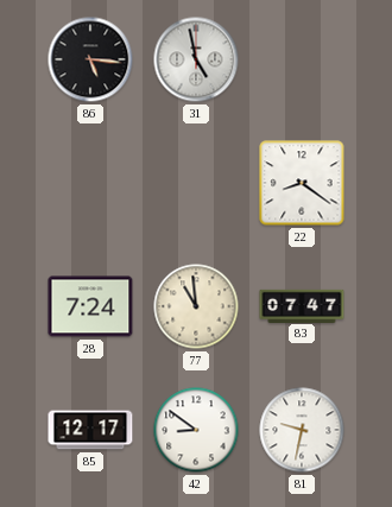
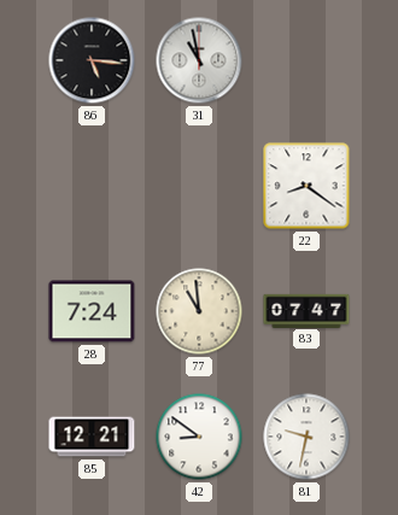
31: 4:58 -> 10:58
85: 12:17 -> 12:21
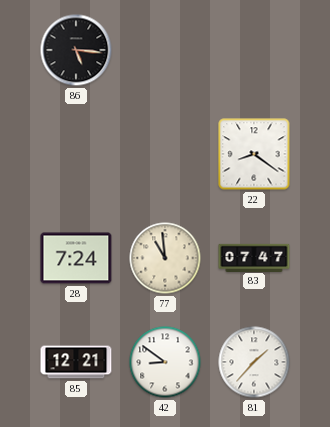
31: 10:58 -> none
81: 9:32 -> 1:37
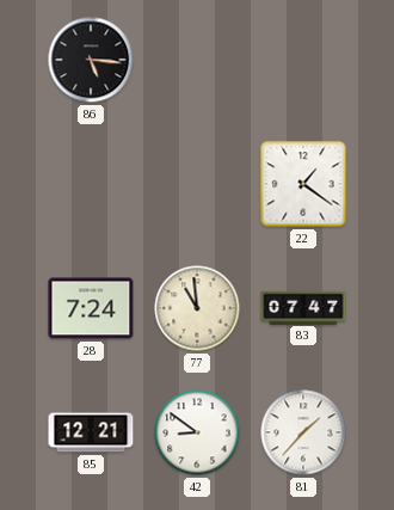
22: 8:21 -> 1:21
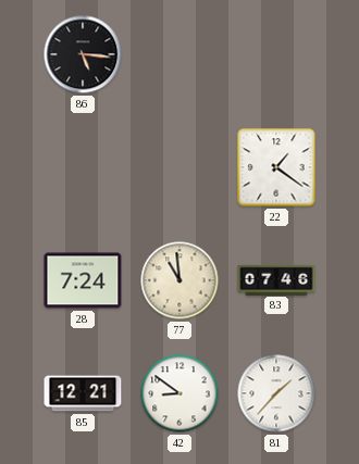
83: 07:47 -> 07:46
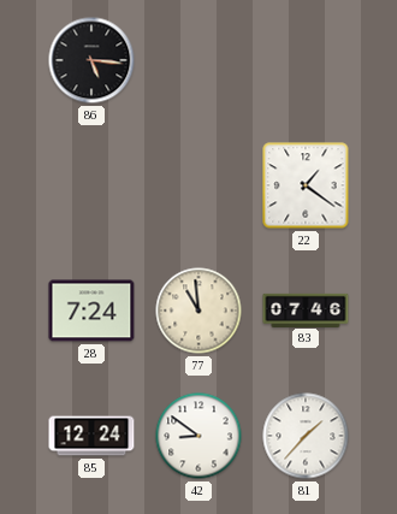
85: 12:21 -> 12:24
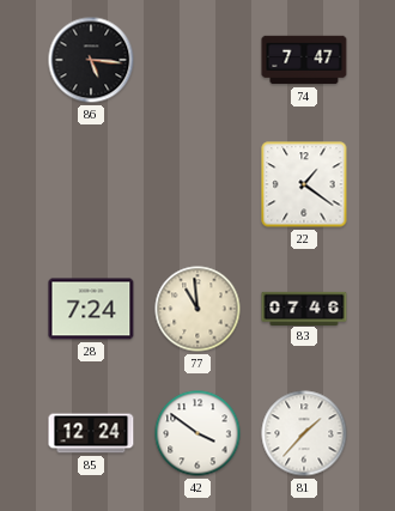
74: none -> 7:47
42: 8:51 -> 3:51
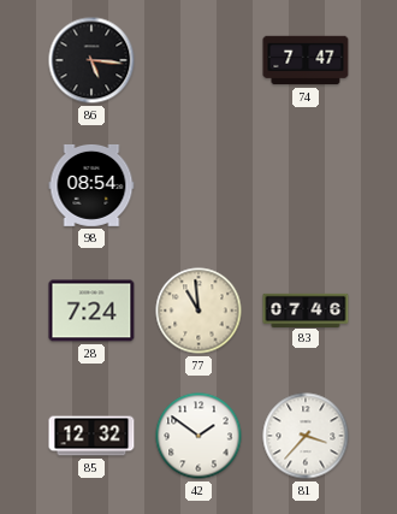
98: none -> 08:54
22: 1:21 -> none
85: 12:24 -> 12:32
42: 3:51 -> 1:51
81: 1:37 -> 3:37
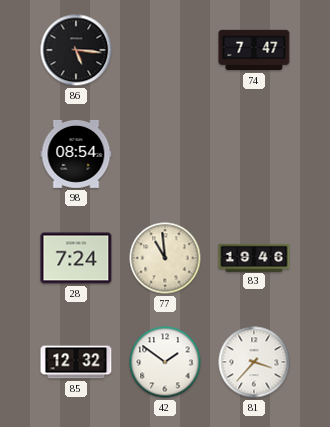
83: 07:46 -> 19:46
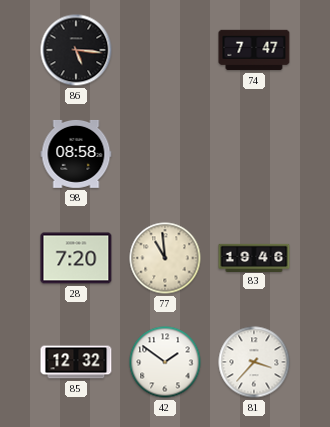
98: 08:54 -> 08:58
28: 7:24 -> 7:20
